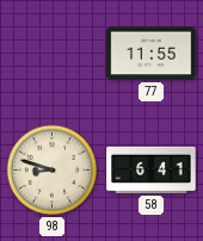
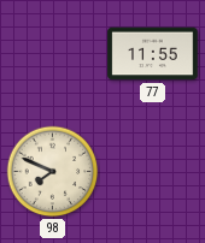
98: 8:48 -> 7:49
58: 6:41 -> none
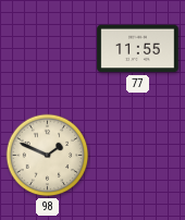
98: 7:49 -> 1:49
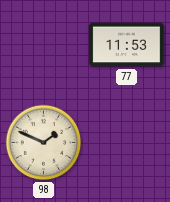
77: 11:55 -> 11:53
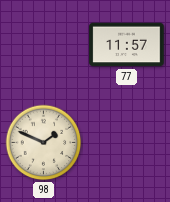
77: 11:53 -> 11:57
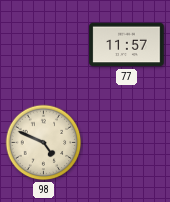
98: 1:49 -> 4:49
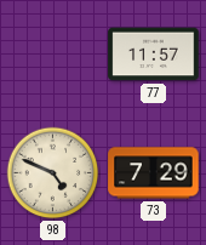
73: none -> 7:29
